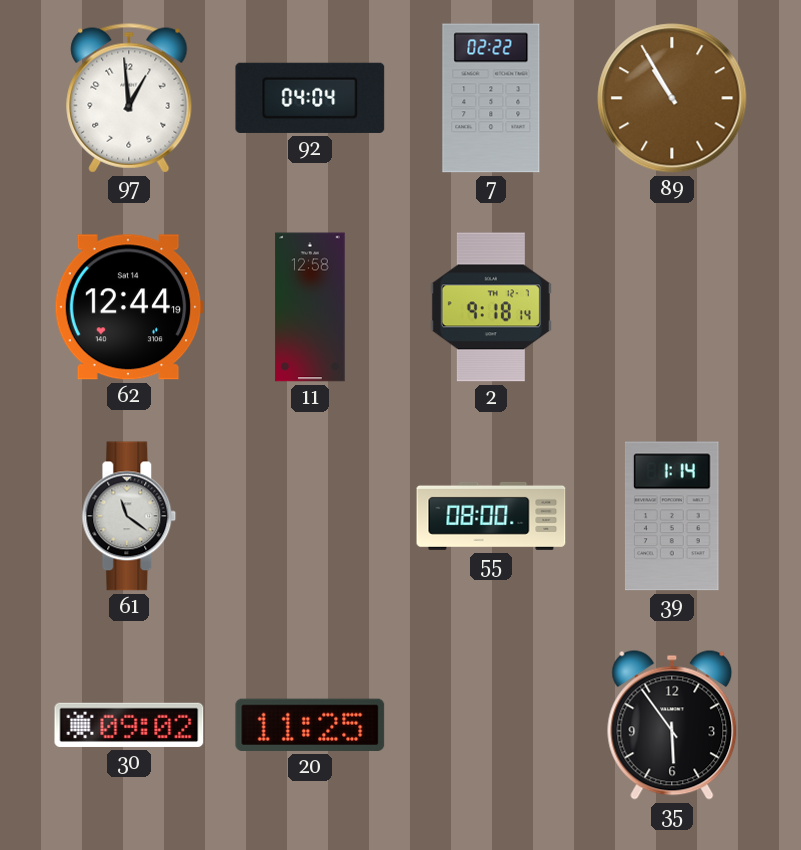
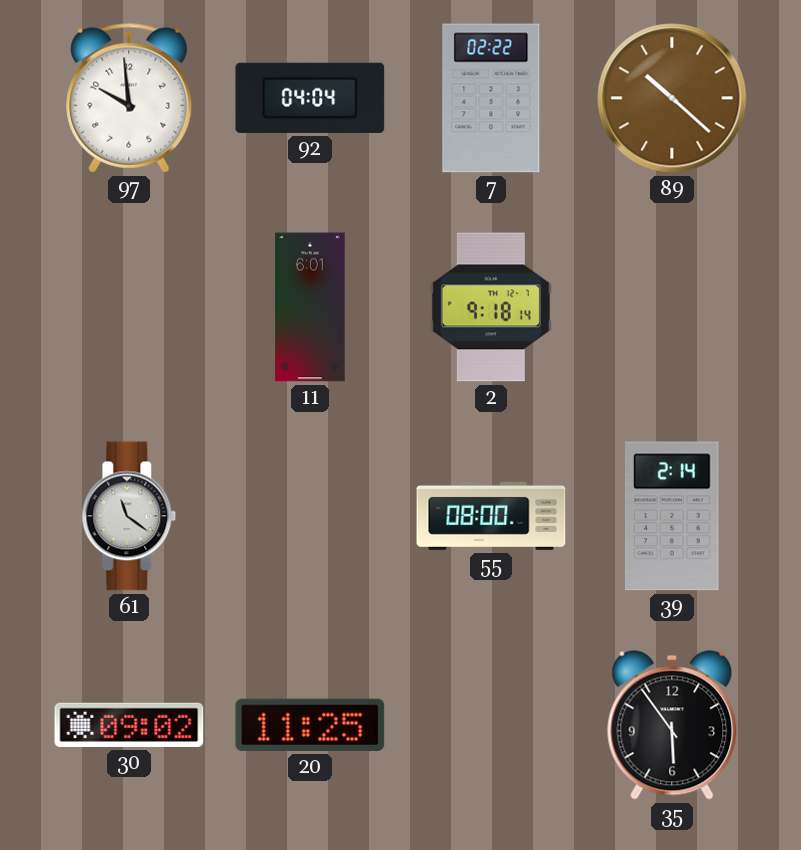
97: 12:59 -> 9:59
89: 10:55 -> 10:22
62: 12:44 -> none
11: 12:58 -> 6:01
39: 1:14 -> 2:14
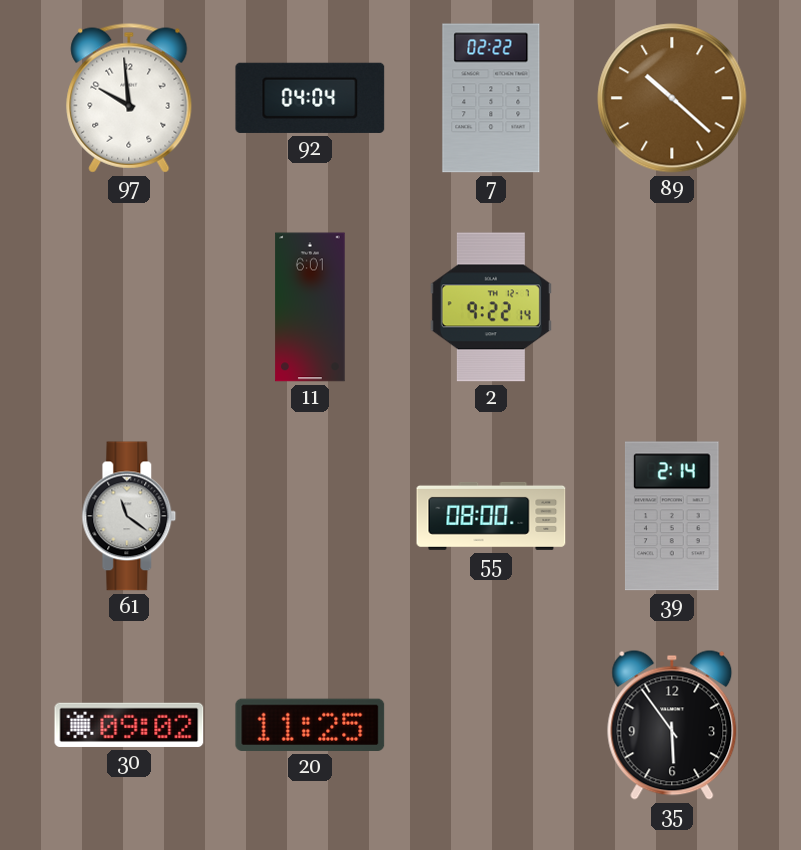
2: 9:18 -> 9:22
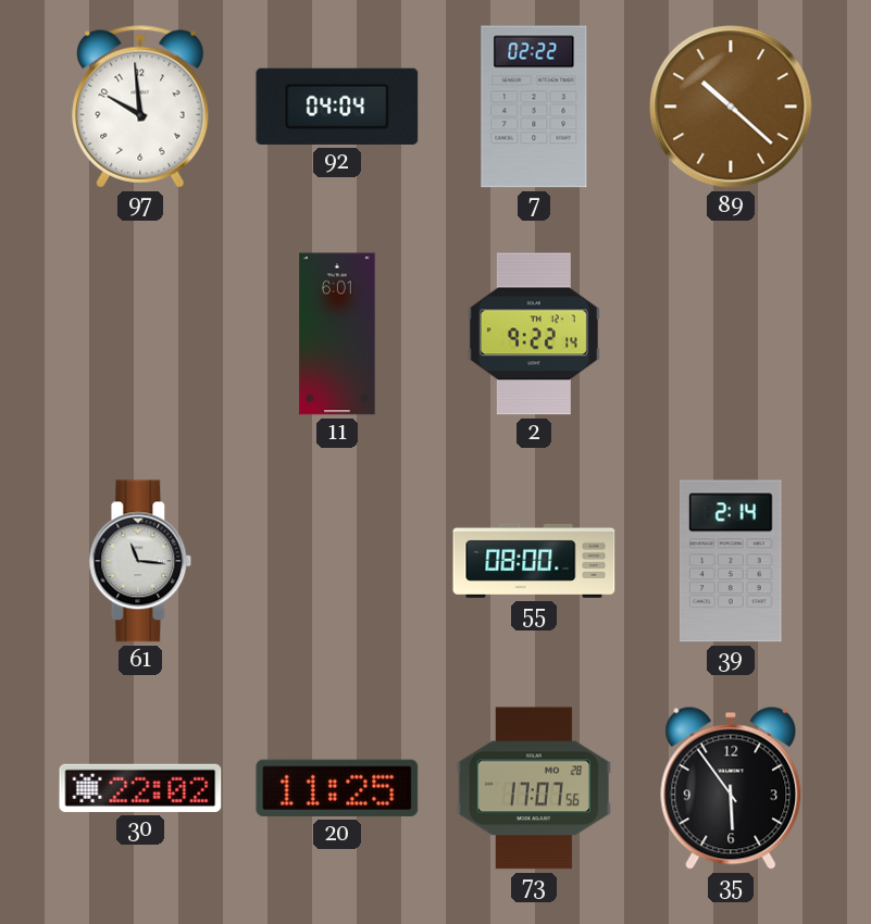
61: 11:21 -> 11:16
30: 09:02 -> 22:02
73: none -> 17:07
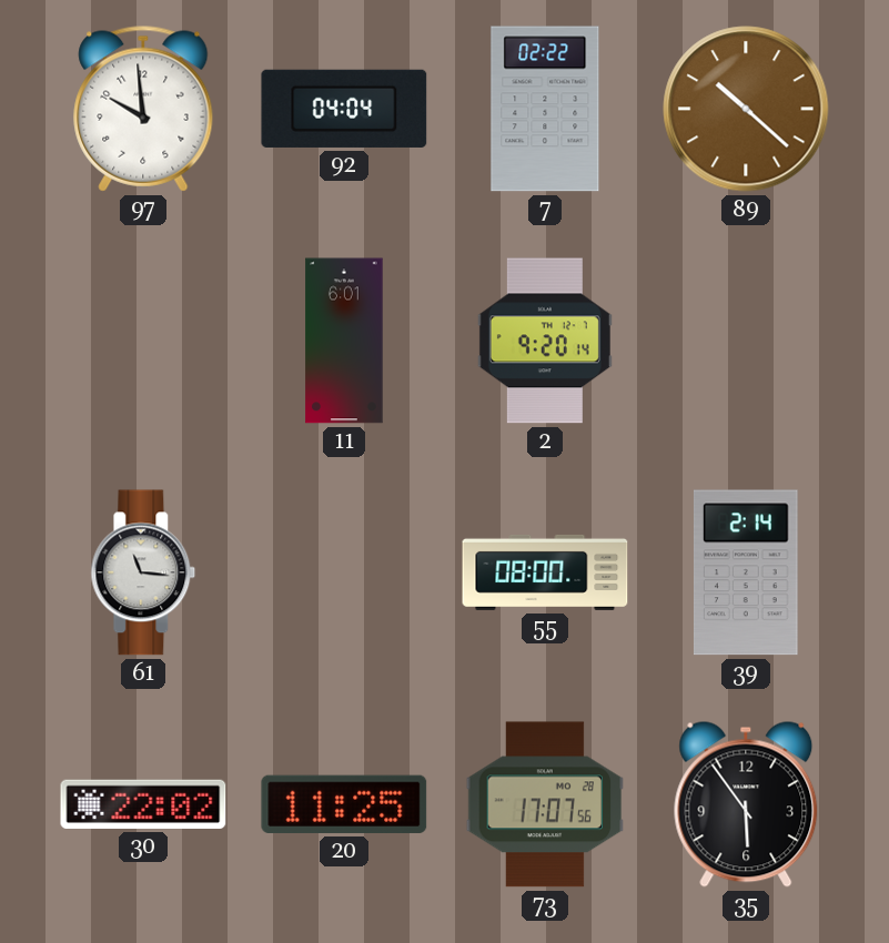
2: 9:22 -> 9:20
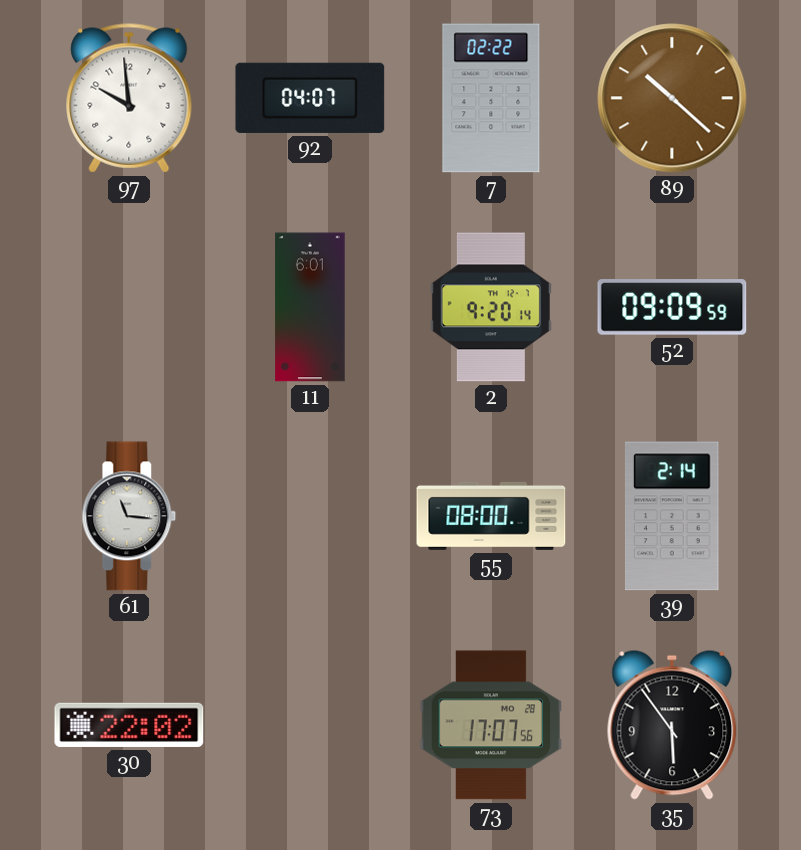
92: 04:04 -> 04:07
52: none -> 09:09
20: 11:25 -> none
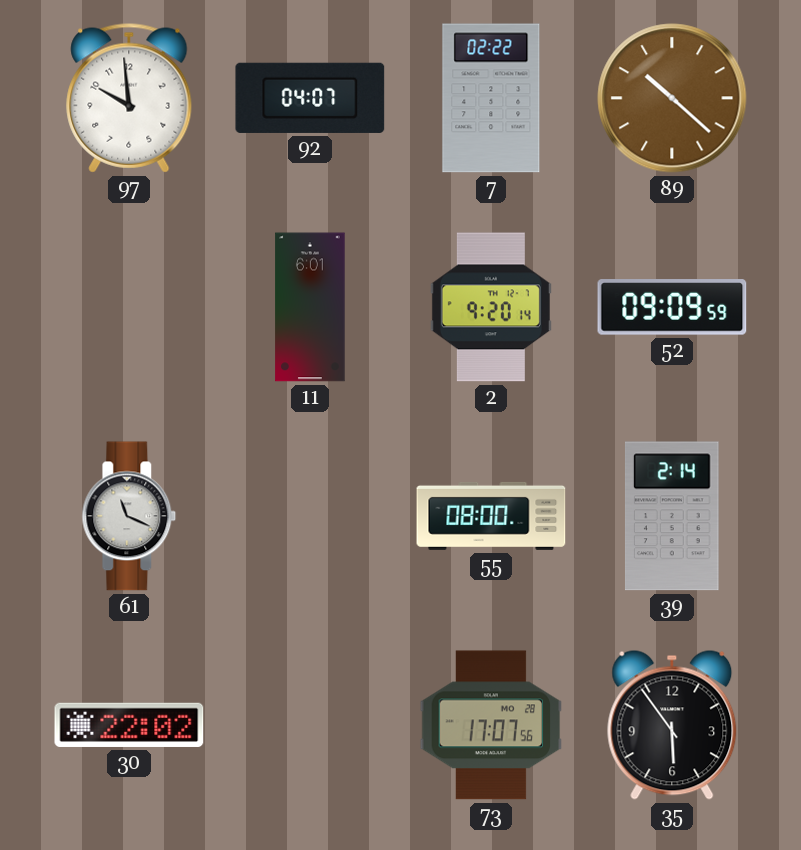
61: 11:16 -> 11:19
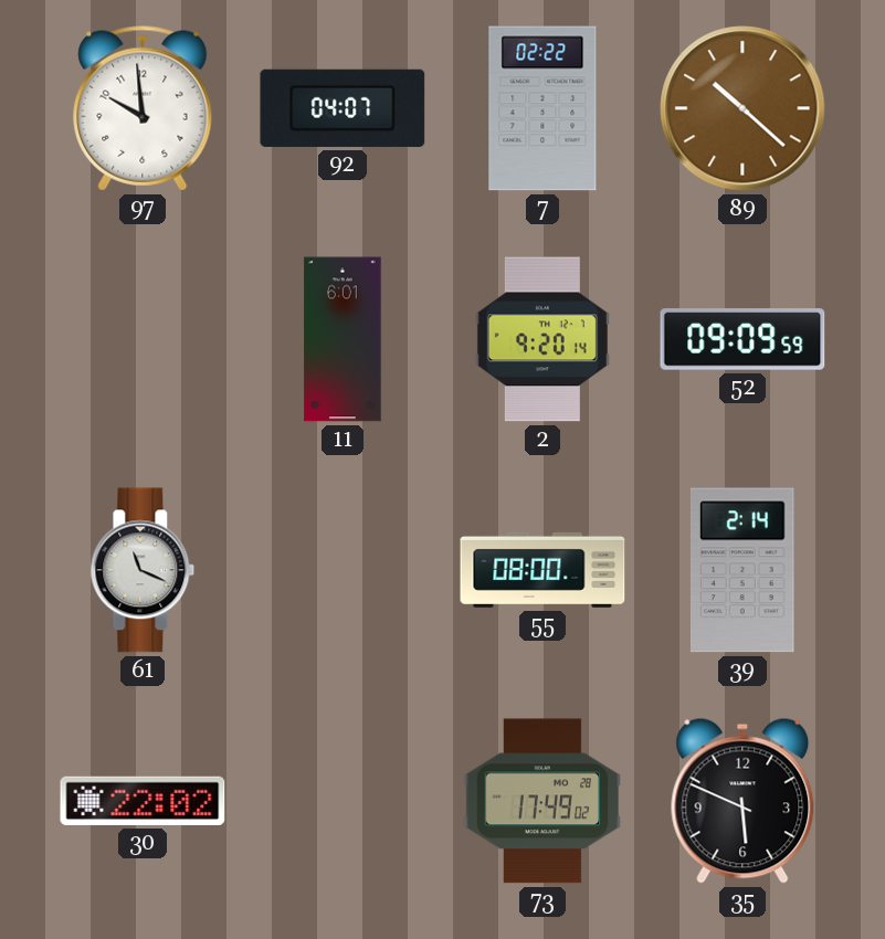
73: 17:07 -> 17:49
35: 5:54 -> 5:49
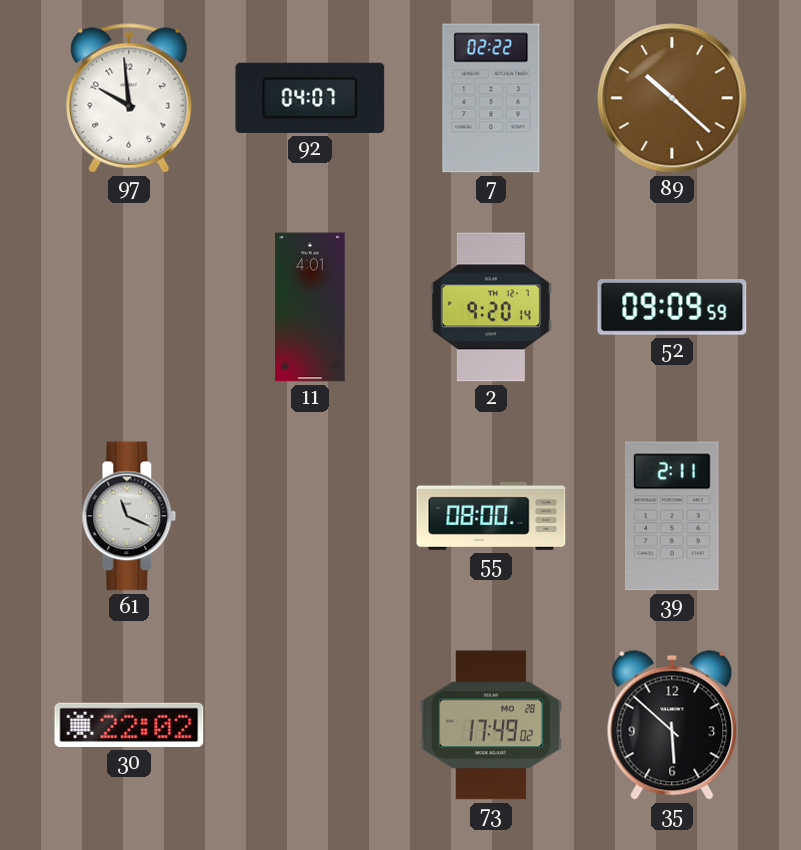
11: 6:01 -> 4:01
39: 2:14 -> 2:11
35: 5:49 -> 5:52
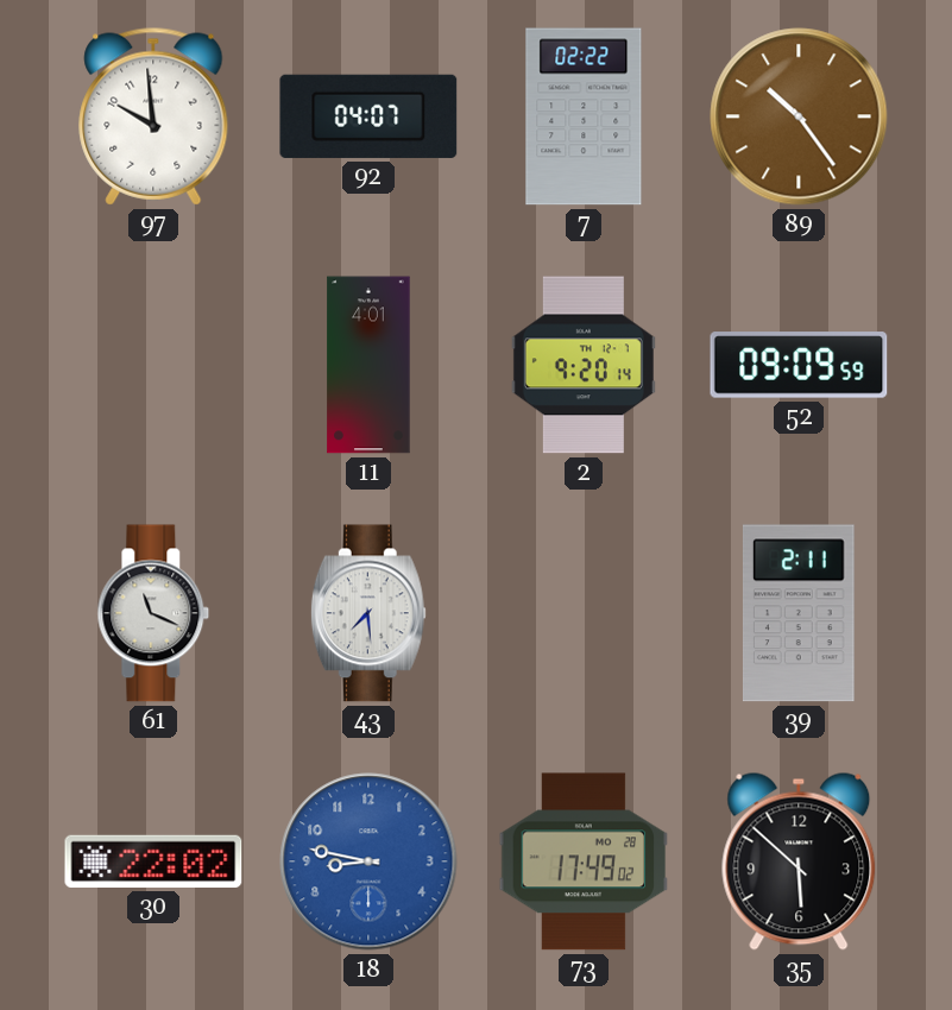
89: 10:22 -> 10:24
43: none -> 7:29
55: 08:00 -> none
18: none -> 8:47
